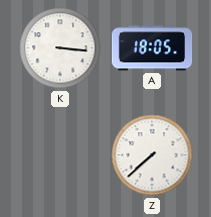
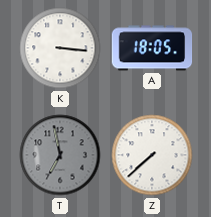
T: none -> 6:58
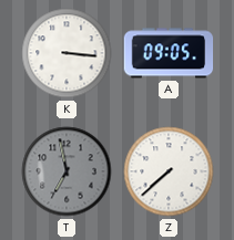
A: 18:05 -> 09:05
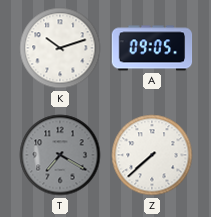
K: 3:16 -> 10:12
T: 6:58 -> 7:20
